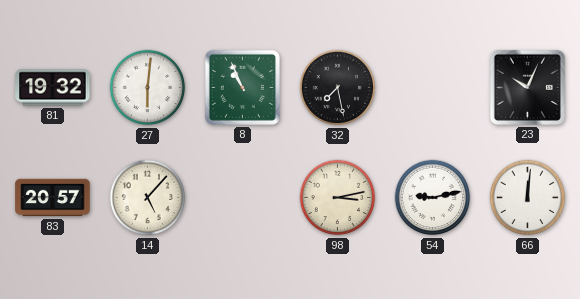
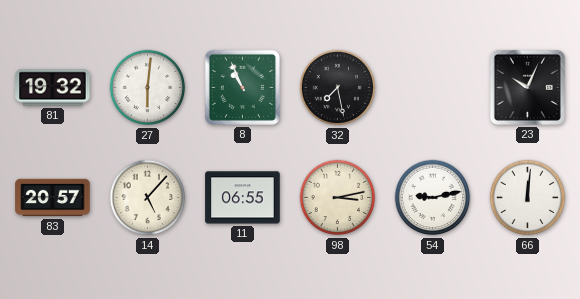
11: none -> 06:55
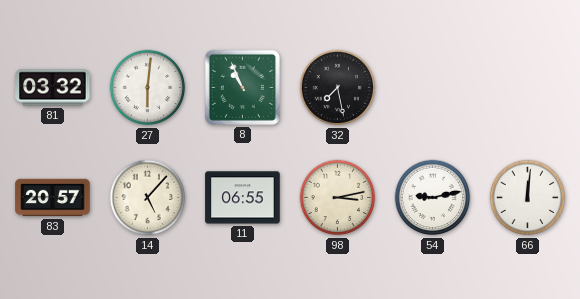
81: 19:32 -> 03:32
23: 10:04 -> none
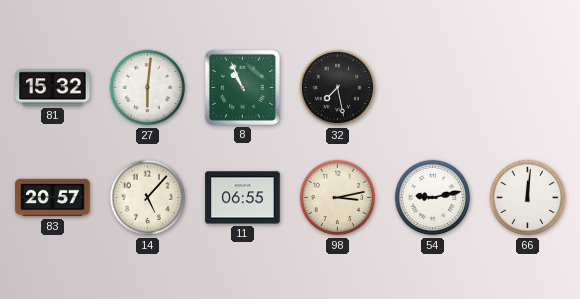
81: 03:32 -> 15:32
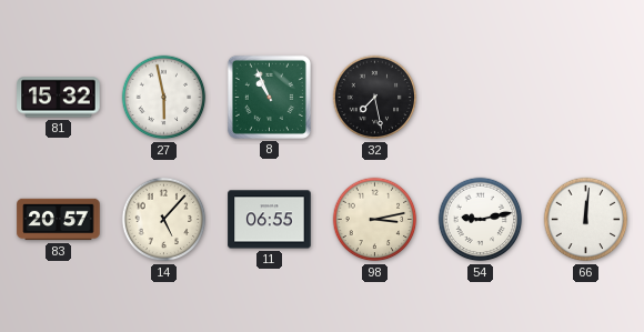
27: 6:01 -> 5:58
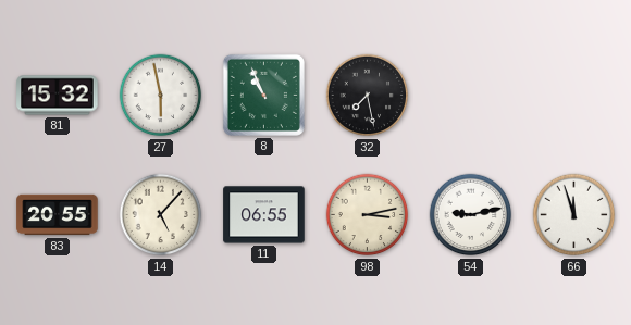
83: 20:57 -> 20:55
66: 12:01 -> 11:57
